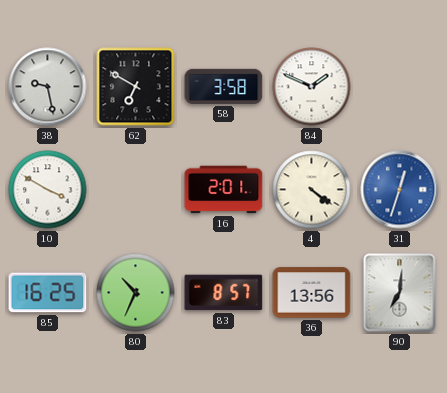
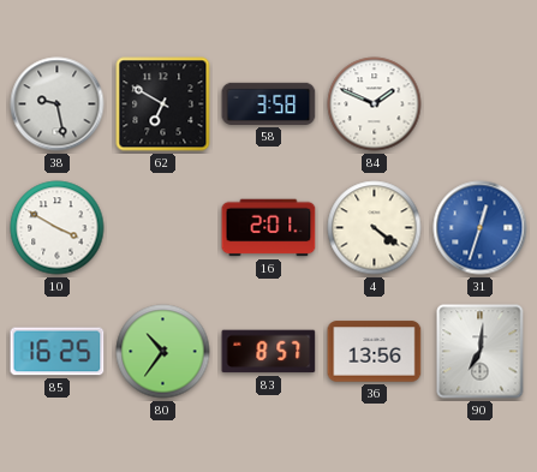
80: 10:34 -> 10:36
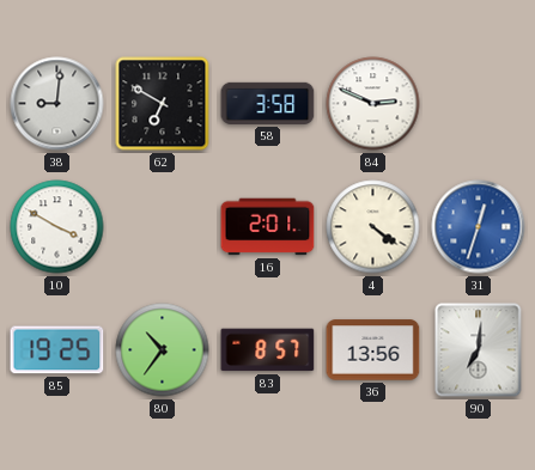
38: 9:28 -> 9:01
84: 1:49 -> 2:49
85: 16:25 -> 19:25
